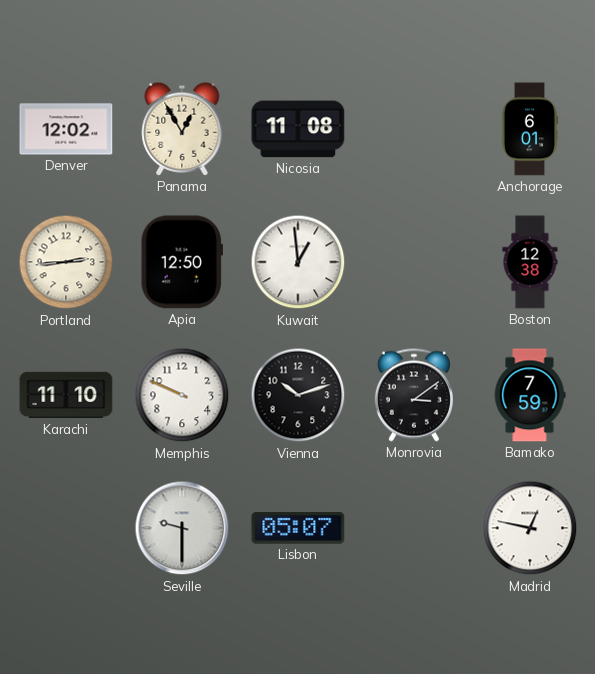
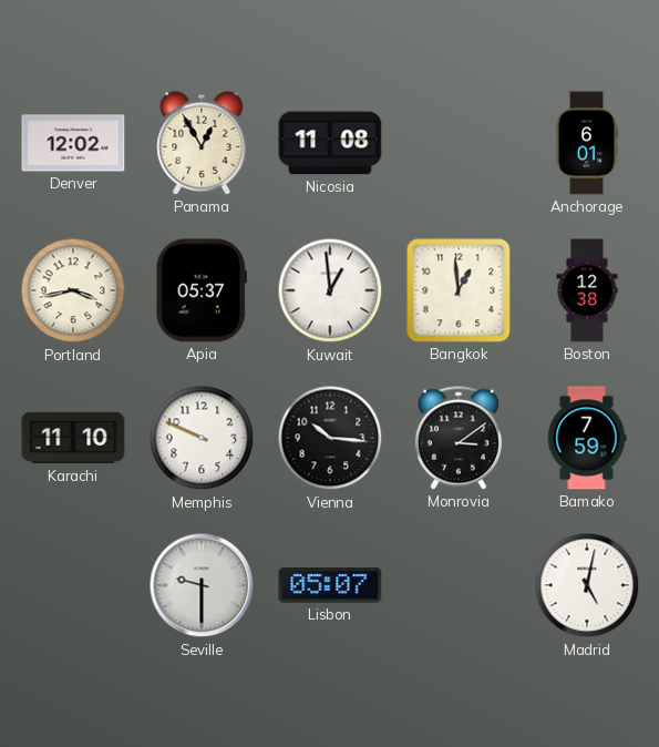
Portland: 2:44 -> 3:43
Apia: 12:50 -> 05:37
Bangkok: none -> 12:59
Vienna: 10:12 -> 10:16
Madrid: 12:47 -> 5:02
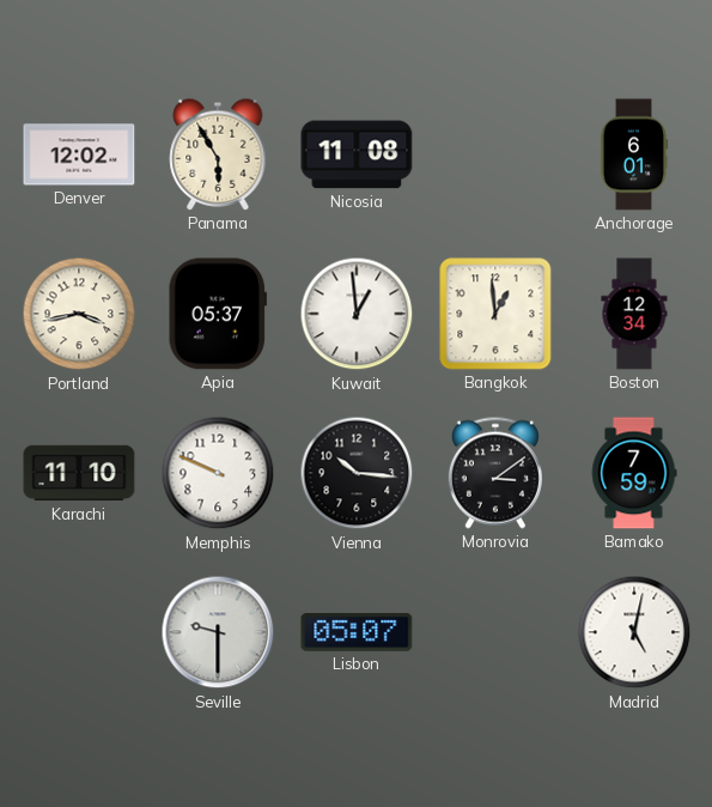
Panama: 12:55 -> 5:55
Boston: 12:38 -> 12:34
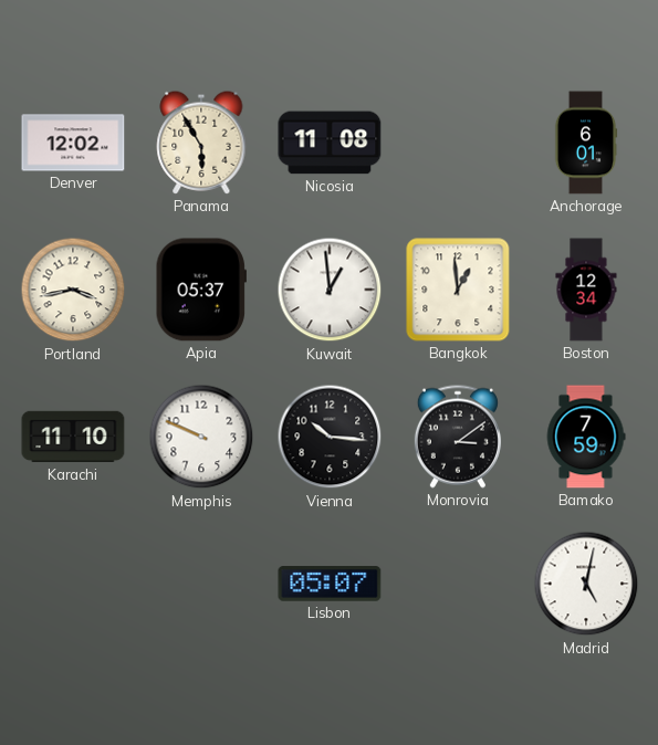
Seville: 9:30 -> none
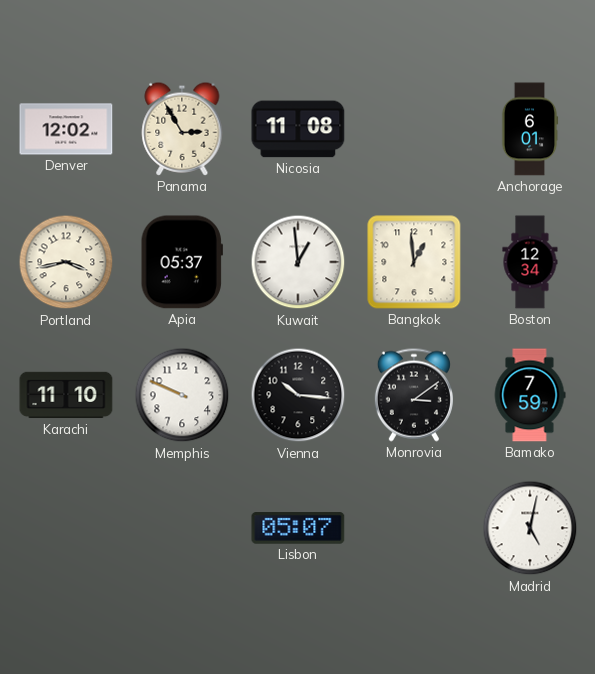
Panama: 5:55 -> 2:55
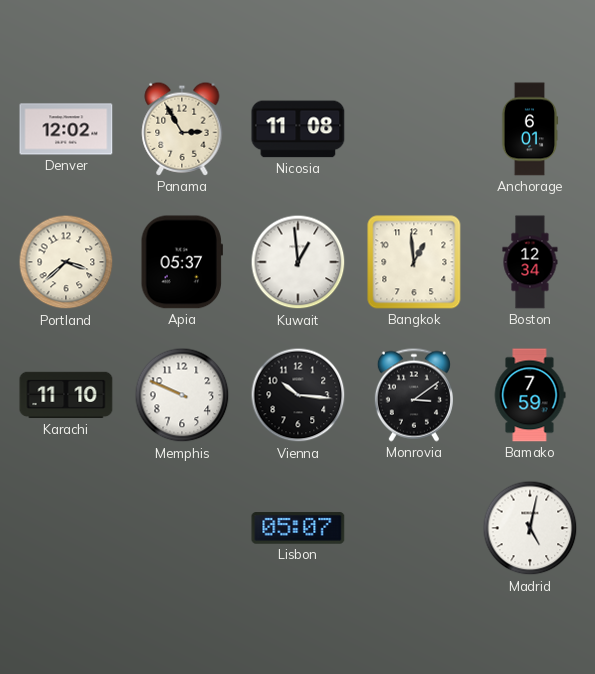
Portland: 3:43 -> 3:38
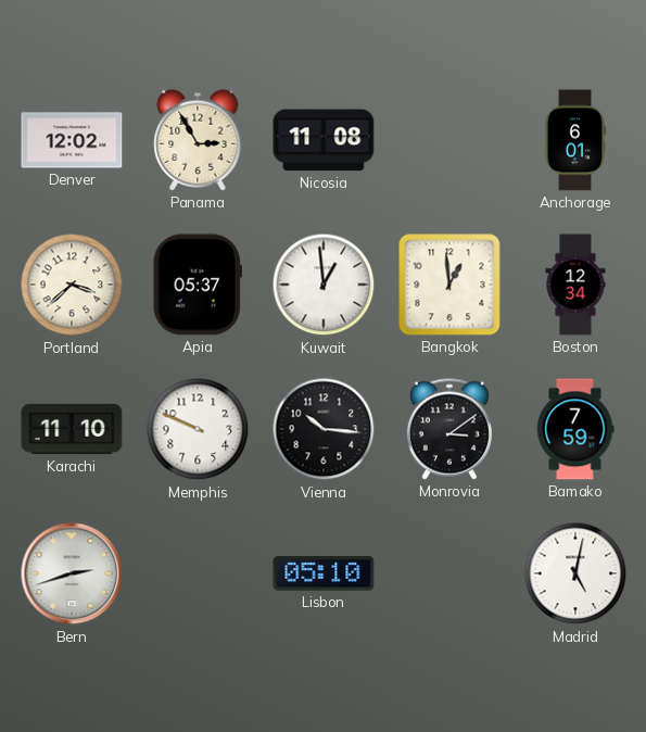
Bern: none -> 2:42
Lisbon: 05:07 -> 05:10
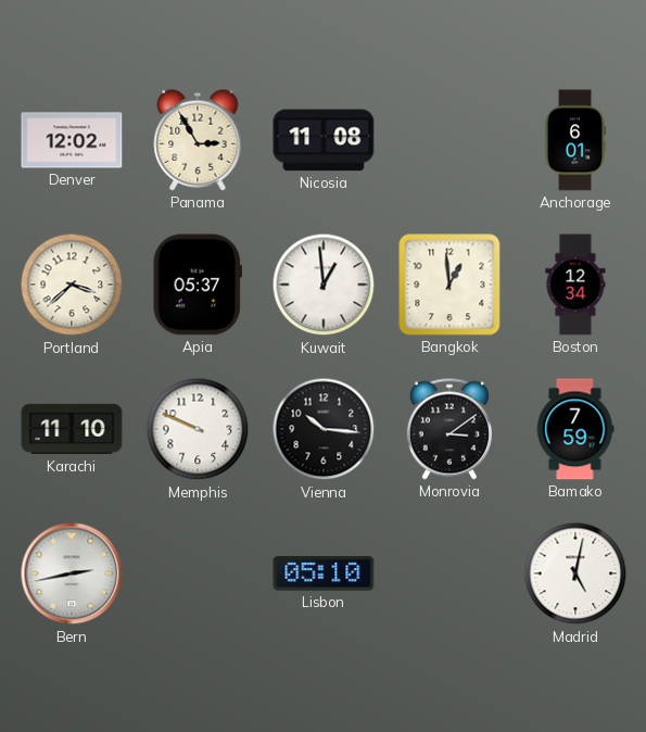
Bern: 2:42 -> 2:43
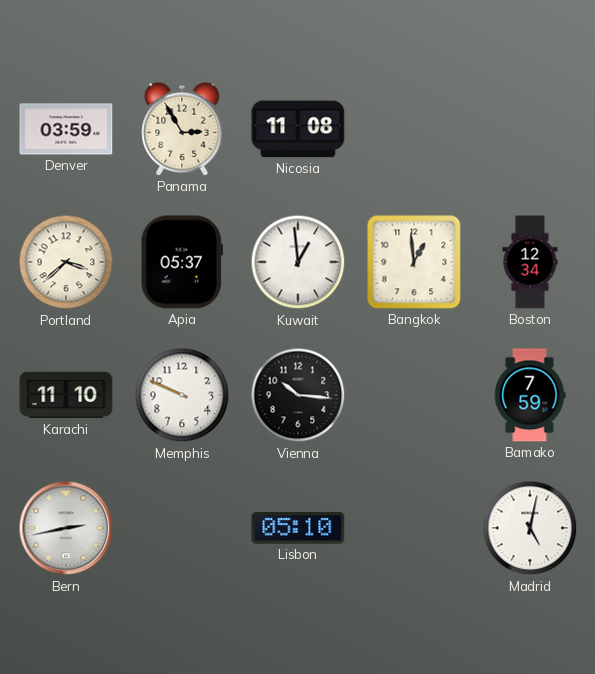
Denver: 12:02 -> 03:59
Anchorage: 6:01 -> none
Monrovia: 3:09 -> none
